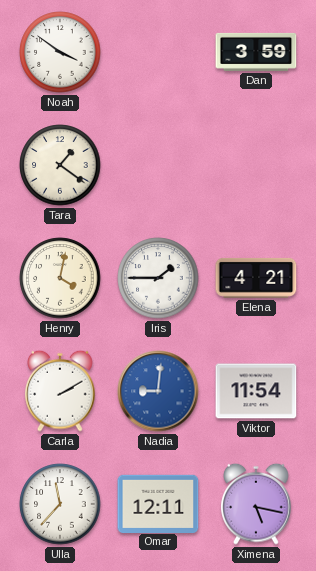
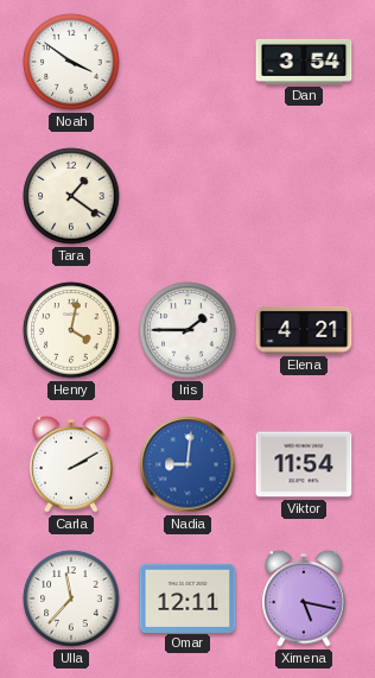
Dan: 3:59 -> 3:54
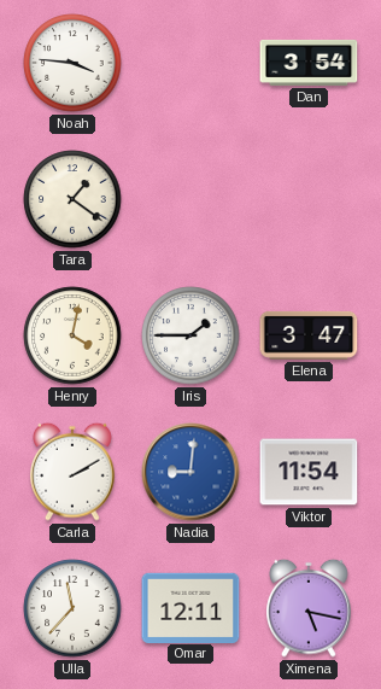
Noah: 3:51 -> 3:46
Elena: 4:21 -> 3:47
